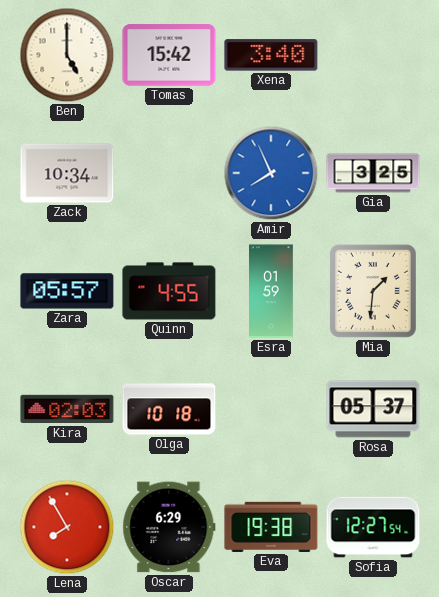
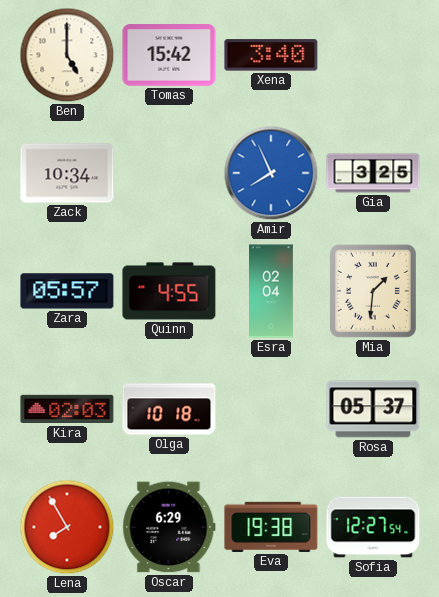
Esra: 01:59 -> 02:04
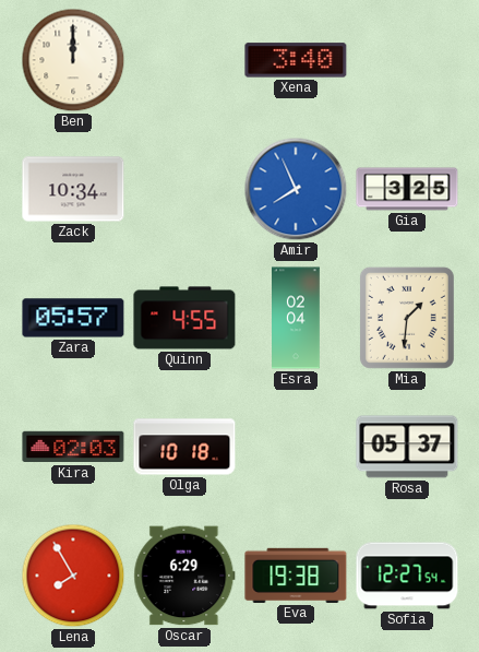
Ben: 5:00 -> 12:00
Tomas: 15:42 -> none
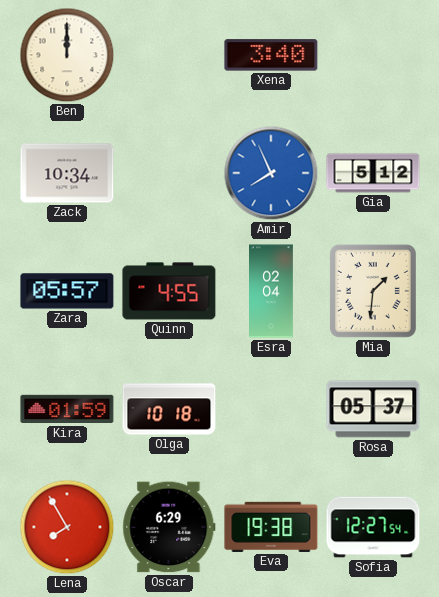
Gia: 3:25 -> 5:12
Kira: 02:03 -> 01:59
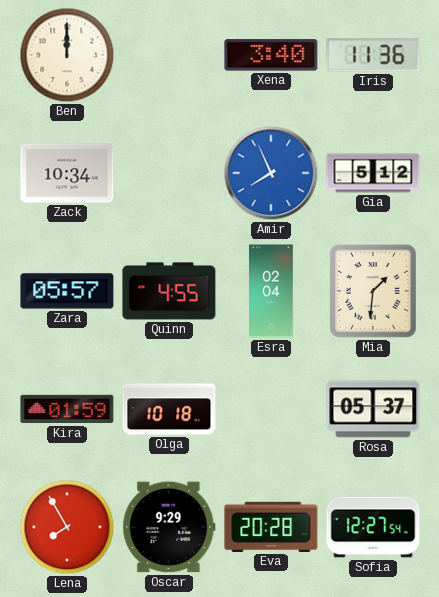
Iris: none -> 11:36
Oscar: 6:29 -> 9:29
Eva: 19:38 -> 20:28
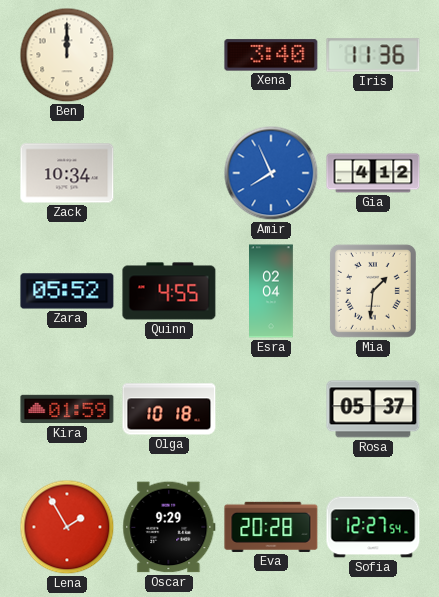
Gia: 5:12 -> 4:12
Zara: 05:57 -> 05:52
Lena: 7:55 -> 1:55
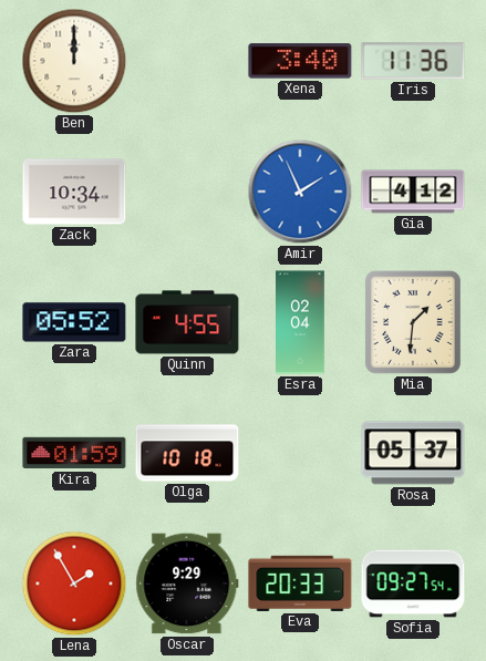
Amir: 7:56 -> 1:56
Eva: 20:28 -> 20:33
Sofia: 12:27 -> 09:27
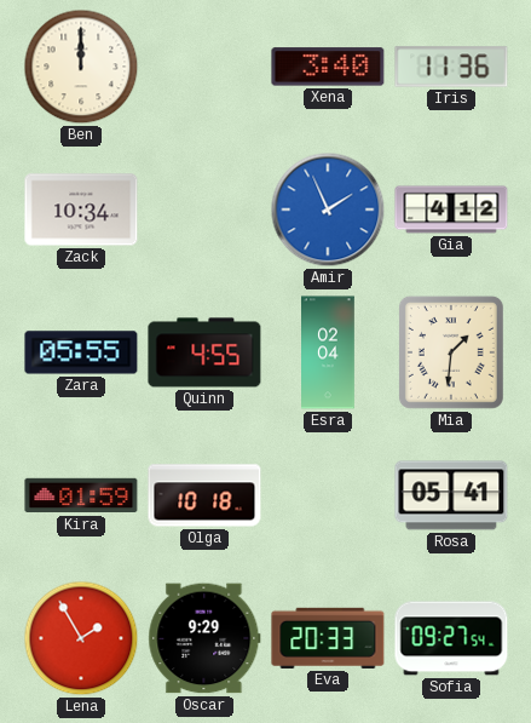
Zara: 05:52 -> 05:55
Rosa: 05:37 -> 05:41
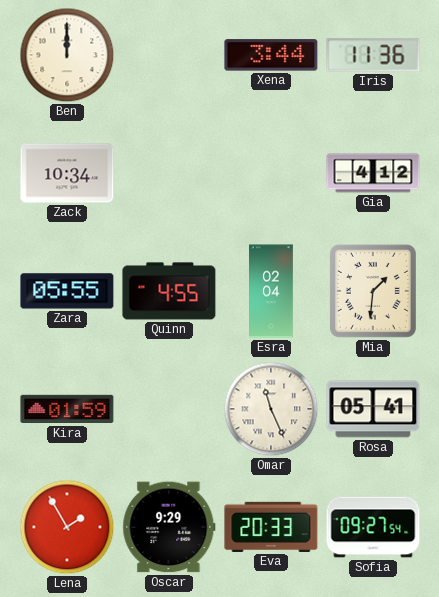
Xena: 3:40 -> 3:44
Amir: 1:56 -> none
Olga: 10:18 -> none
Omar: none -> 11:26
